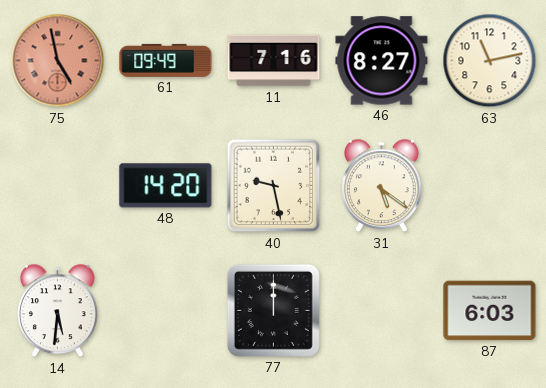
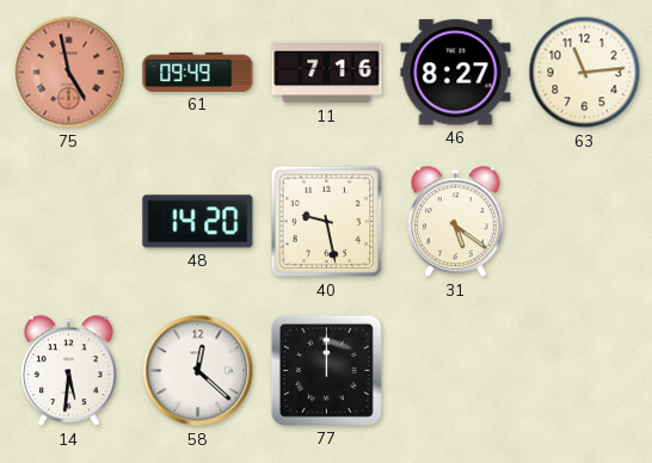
63: 11:13 -> 11:14
58: none -> 12:22
87: 6:03 -> none
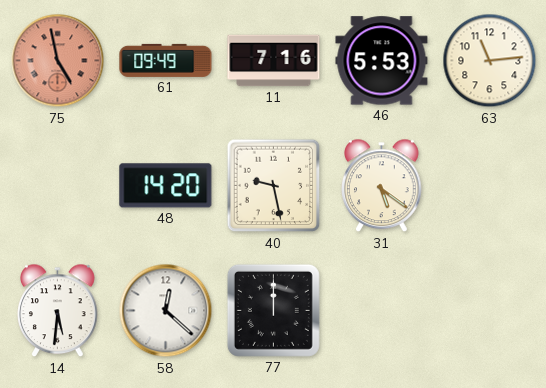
46: 8:27 -> 5:53
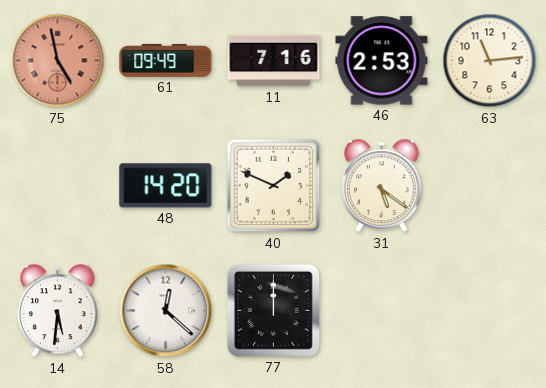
46: 5:53 -> 2:53
40: 9:28 -> 1:49
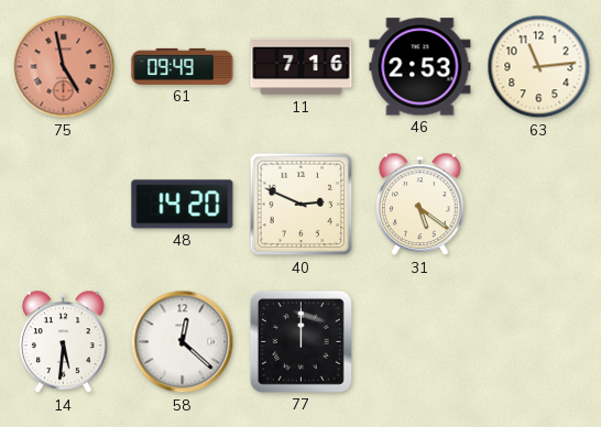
40: 1:49 -> 2:49
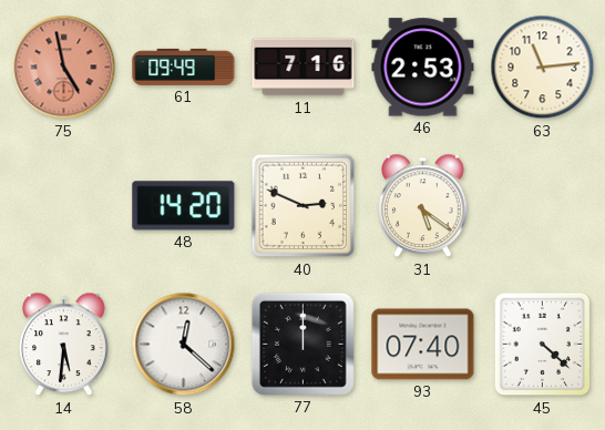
93: none -> 07:40
45: none -> 4:22
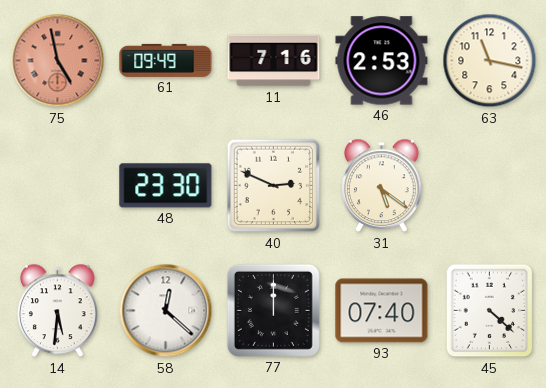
63: 11:14 -> 11:17
48: 14:20 -> 23:30
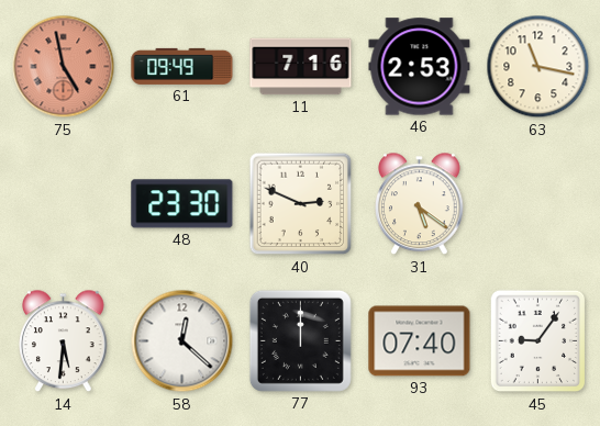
45: 4:22 -> 9:06
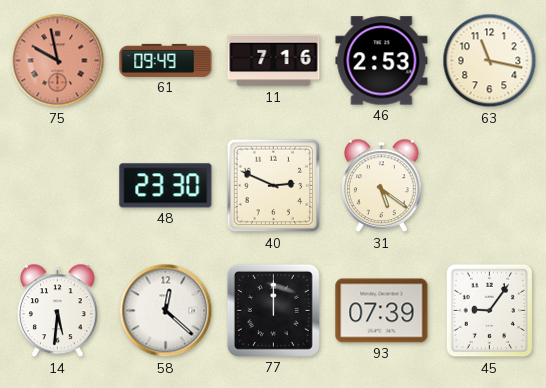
75: 4:58 -> 9:58
93: 07:40 -> 07:39
